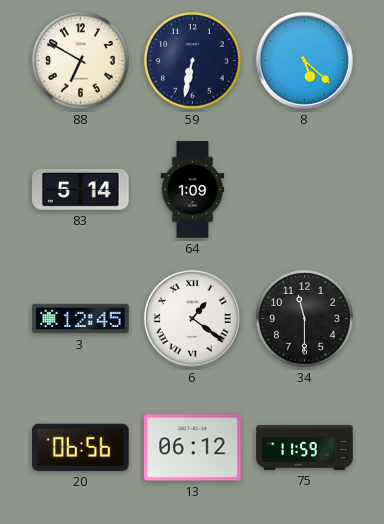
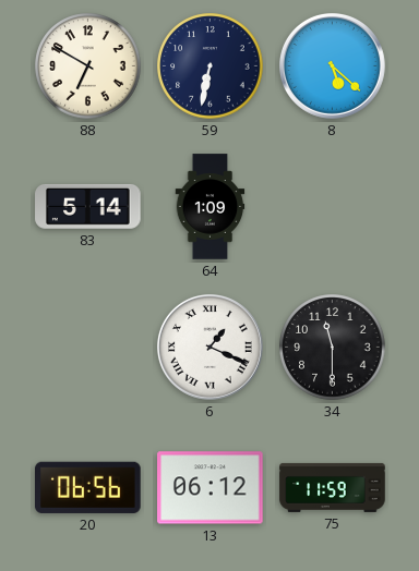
3: 12:45 -> none
6: 1:21 -> 1:19
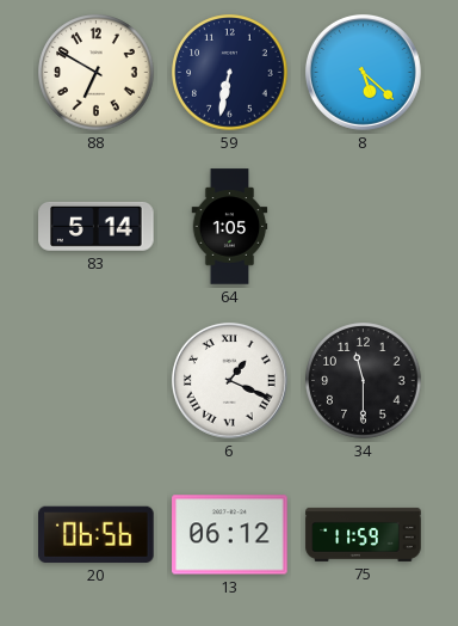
64: 1:09 -> 1:05
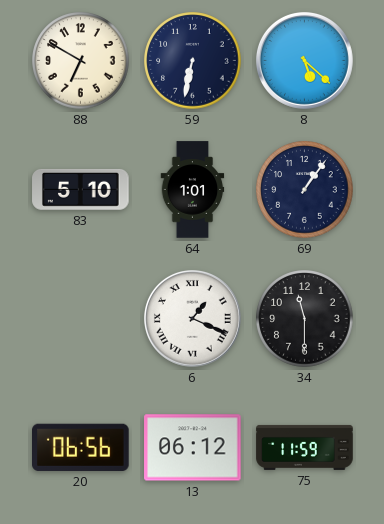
83: 5:14 -> 5:10
64: 1:05 -> 1:01
69: none -> 1:06
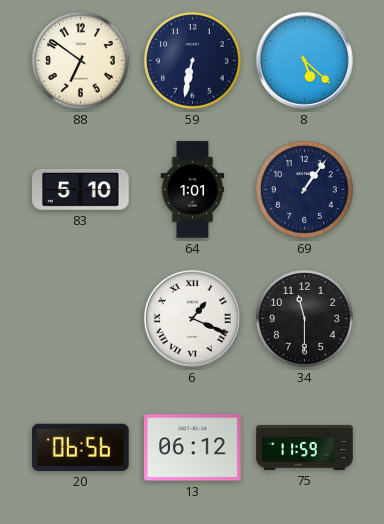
88: 6:50 -> 6:51
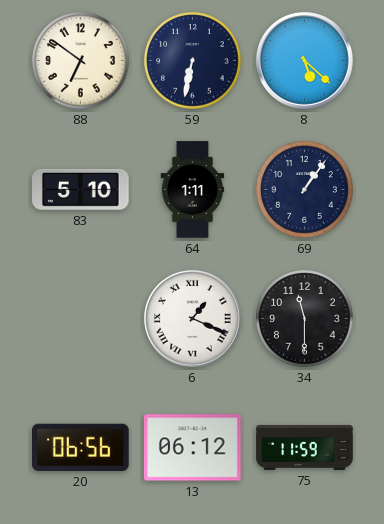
64: 1:01 -> 1:11
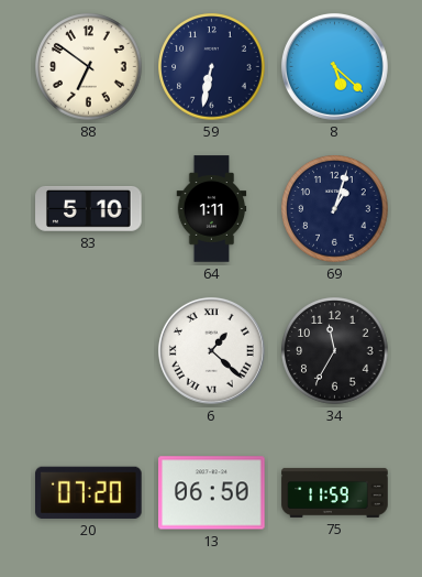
69: 1:06 -> 1:03
6: 1:19 -> 1:22
34: 11:30 -> 11:35
20: 06:56 -> 07:20
13: 06:12 -> 06:50
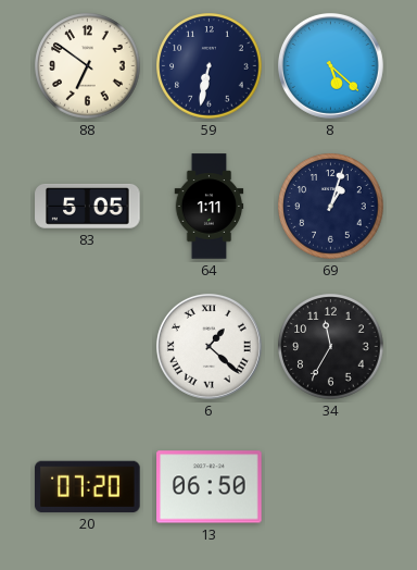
83: 5:10 -> 5:05
75: 11:59 -> none
